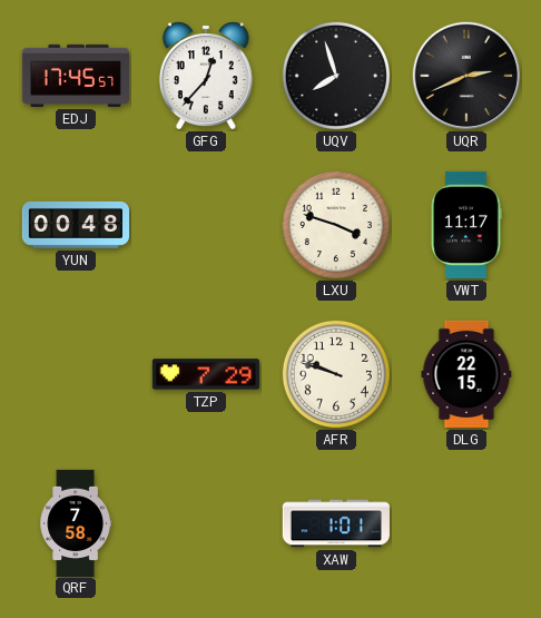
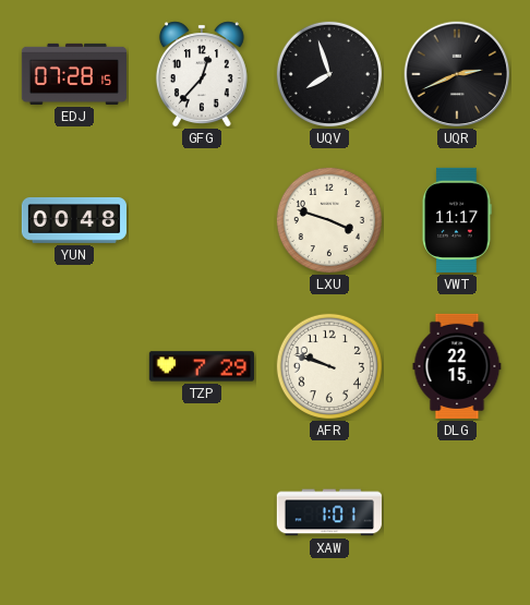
EDJ: 17:45 -> 07:28
QRF: 7:58 -> none
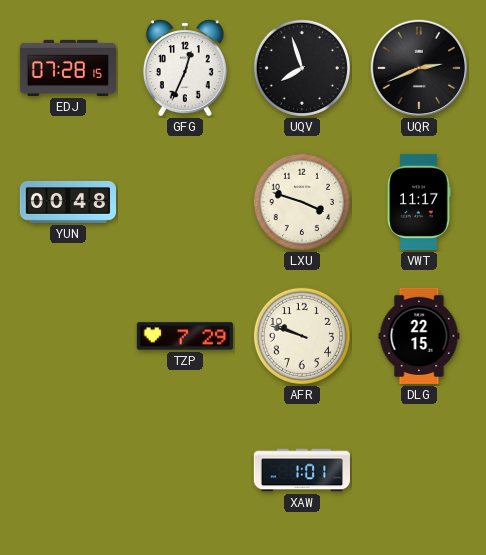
GFG: 12:37 -> 12:34
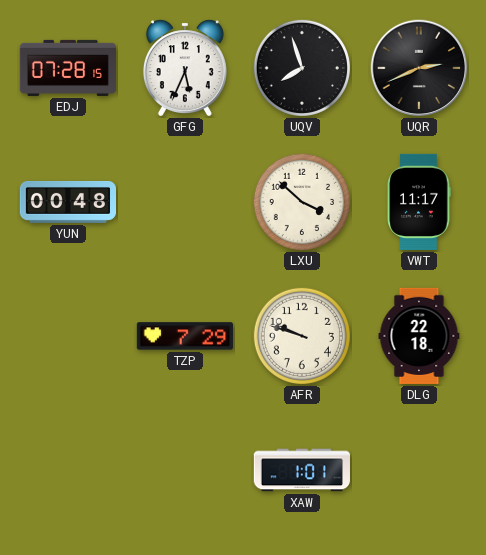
GFG: 12:34 -> 5:34
LXU: 3:48 -> 3:52
DLG: 22:15 -> 22:18
